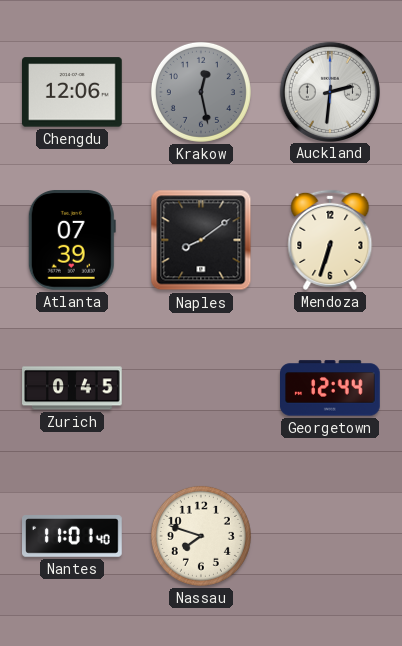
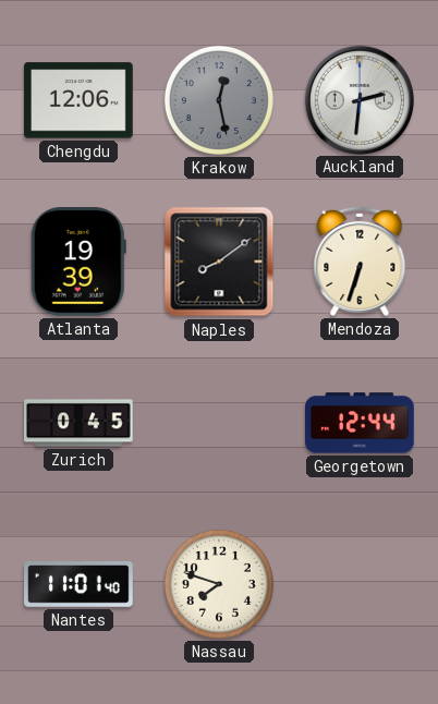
Atlanta: 07:39 -> 19:39
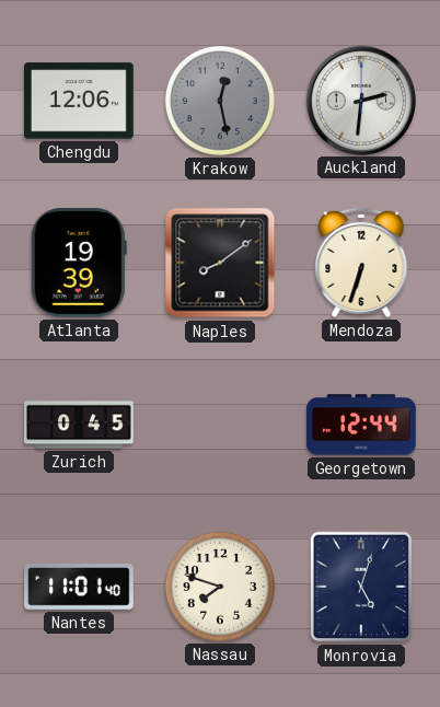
Monrovia: none -> 5:03
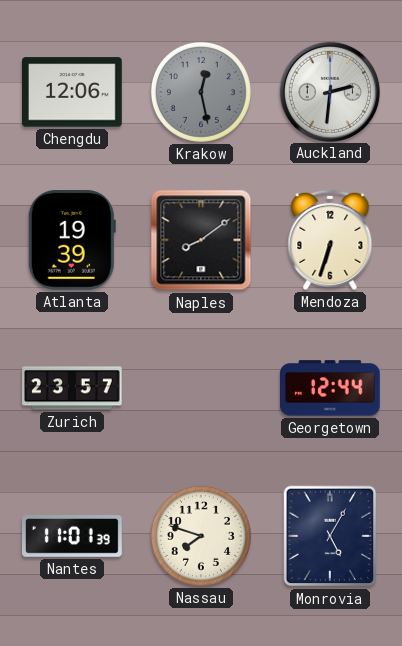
Zurich: 0:45 -> 23:57
Nantes: 11:01:40 -> 11:01:39
Monrovia: 5:03 -> 5:05
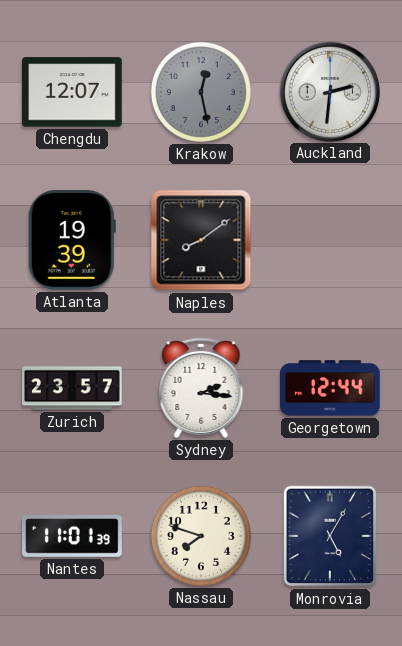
Chengdu: 12:06 -> 12:07
Mendoza: 6:33 -> none
Sydney: none -> 2:16
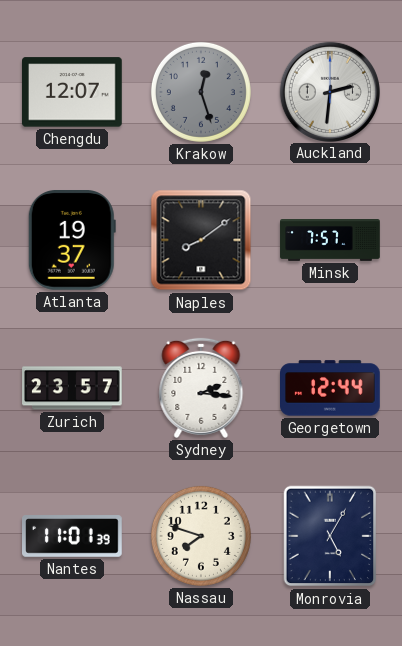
Krakow: 12:28 -> 12:27
Atlanta: 19:39 -> 19:37
Minsk: none -> 7:57
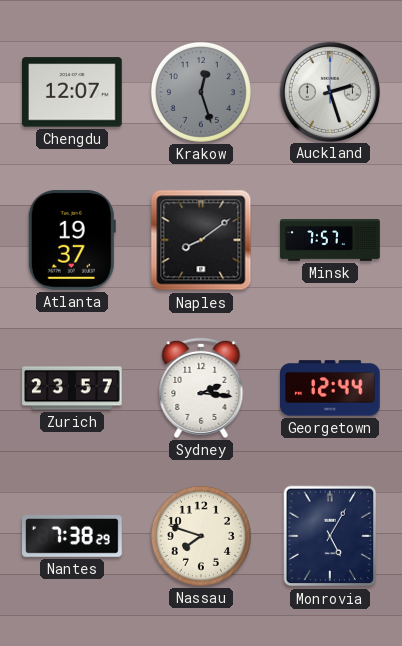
Auckland: 2:31 -> 2:27
Nantes: 11:01 -> 7:38
